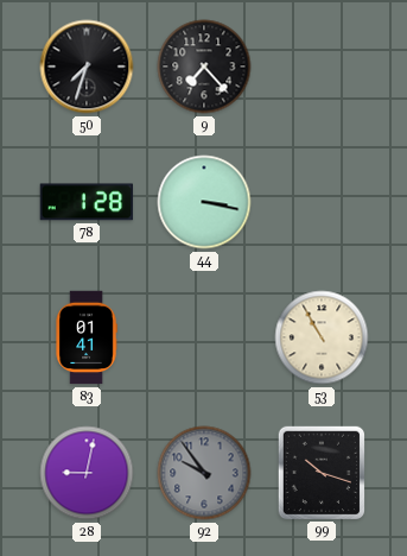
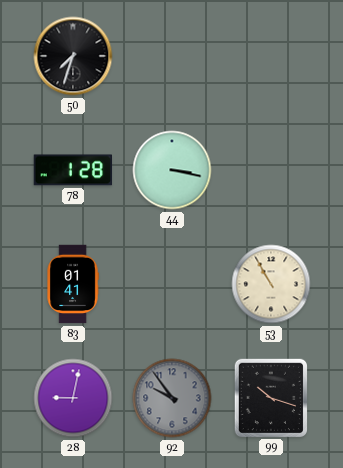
9: 7:23 -> none
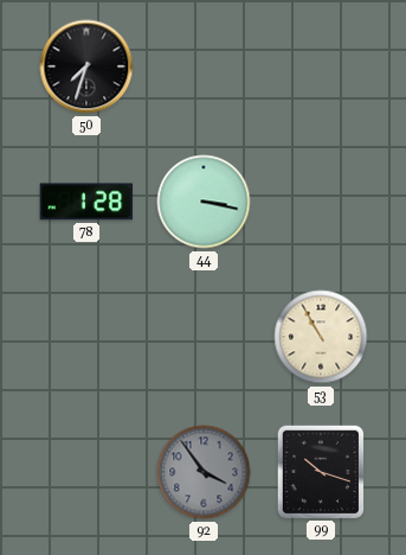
83: 01:41 -> none
28: 9:02 -> none
92: 9:54 -> 3:54
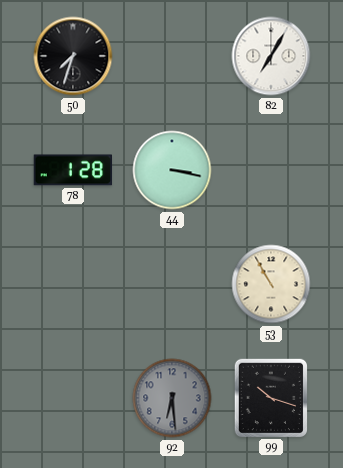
82: none -> 7:05
92: 3:54 -> 6:29
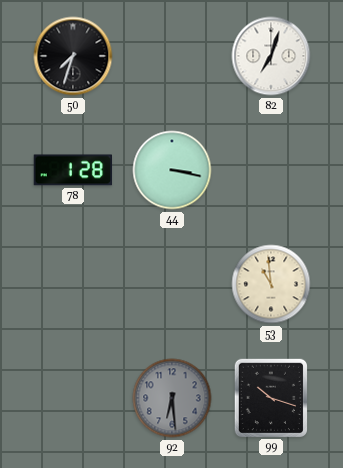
82: 7:05 -> 7:03
53: 10:55 -> 10:59
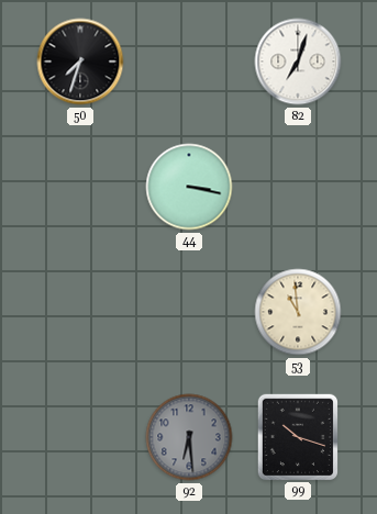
78: 1:28 -> none
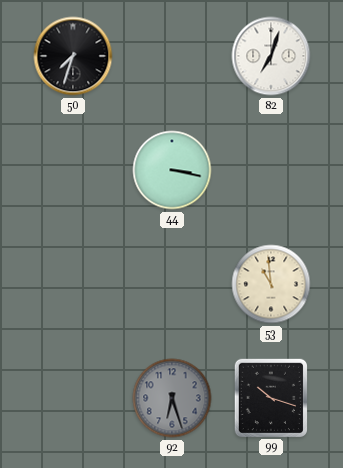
92: 6:29 -> 6:27
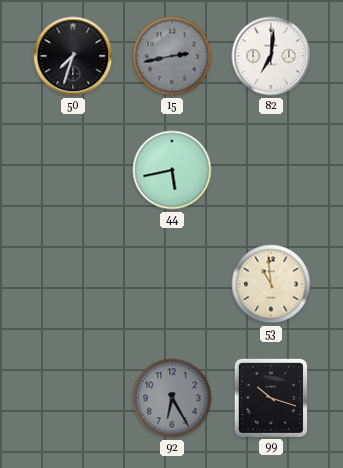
15: none -> 2:43
82: 7:03 -> 7:01
44: 3:17 -> 5:43
92: 6:27 -> 6:25
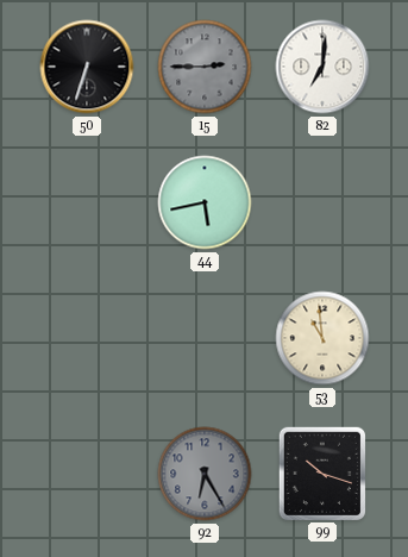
50: 7:33 -> 6:33
15: 2:43 -> 2:45
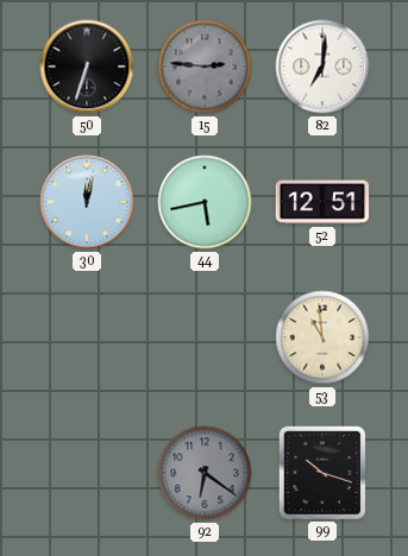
15: 2:45 -> 2:46
30: none -> 12:02
52: none -> 12:51
92: 6:25 -> 6:21
